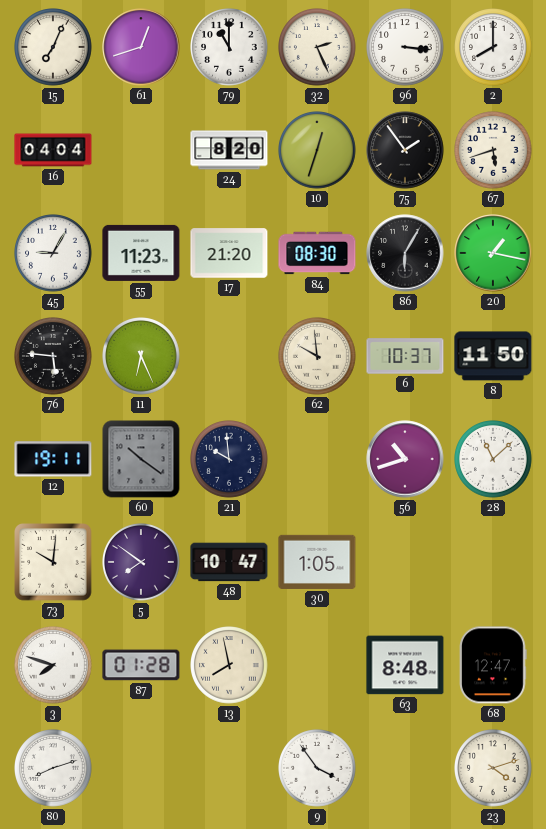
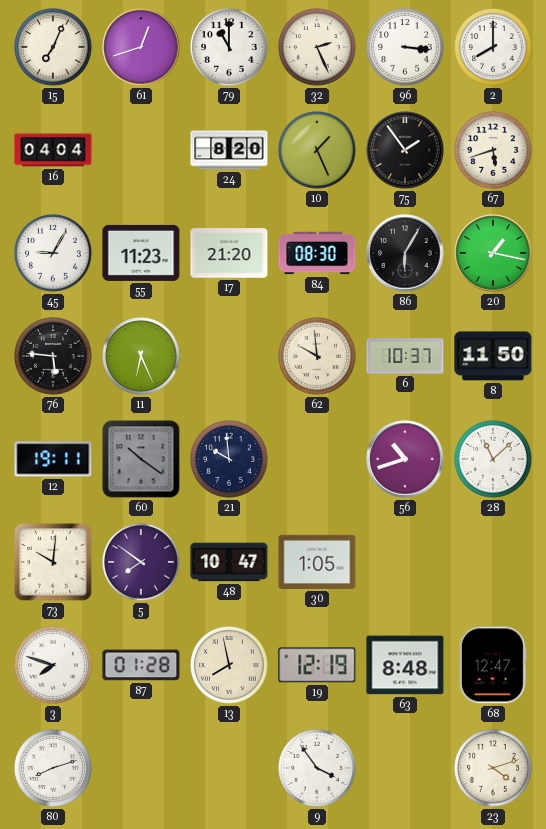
10: 12:33 -> 1:26
19: none -> 12:19
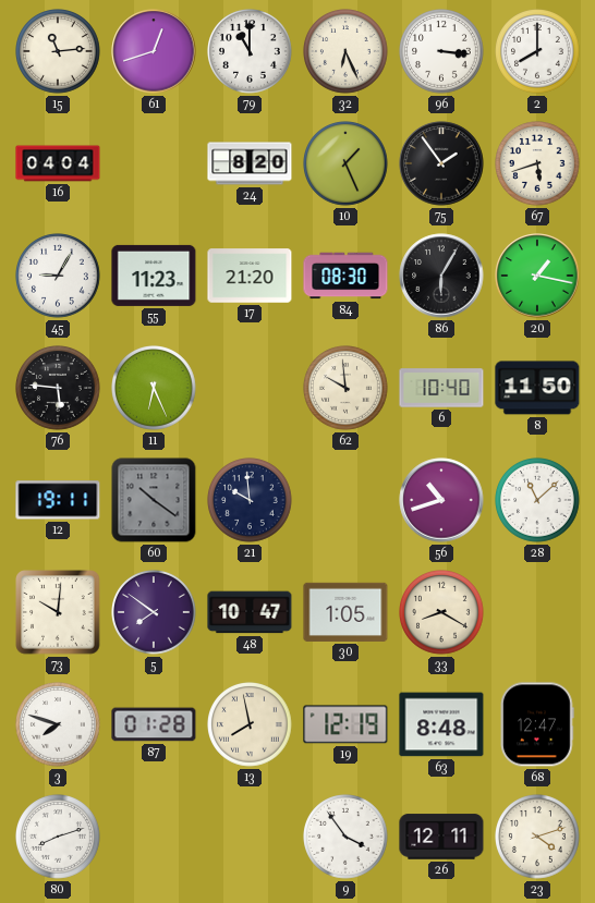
15: 7:04 -> 11:14
32: 2:26 -> 6:26
6: 10:37 -> 10:40
33: none -> 8:20
26: none -> 12:11
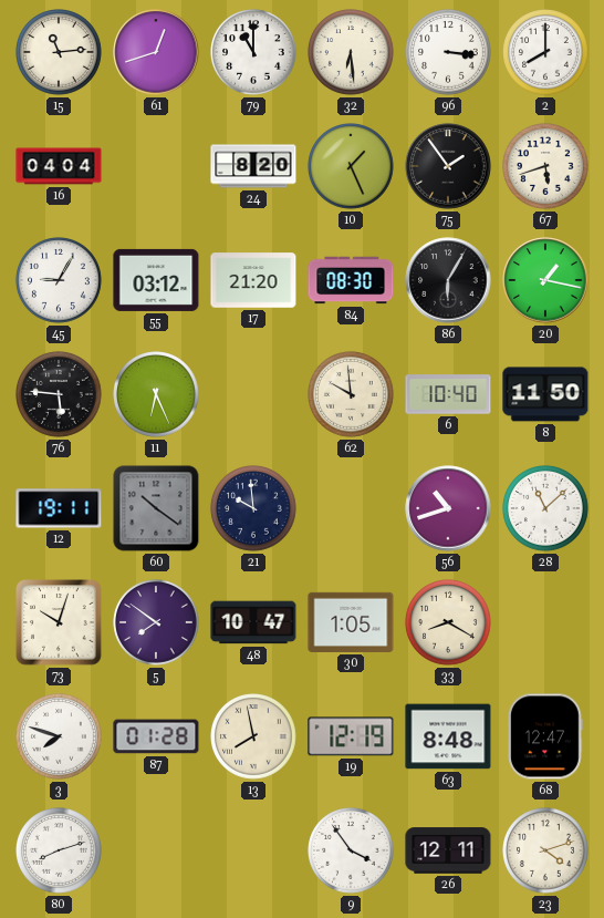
32: 6:26 -> 6:29
55: 11:23 -> 03:12
73: 10:01 -> 10:03
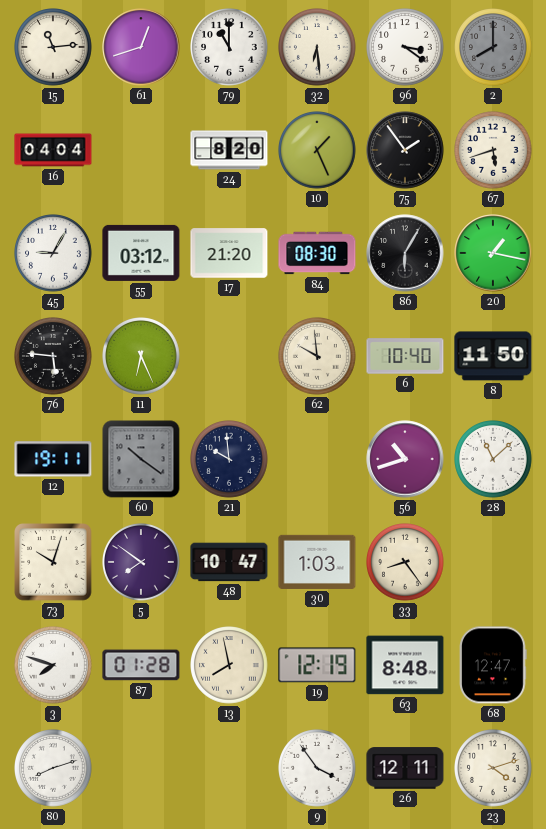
96: 3:16 -> 3:21
2 dial: white -> grey
30: 1:05 -> 1:03
33: 8:20 -> 8:24
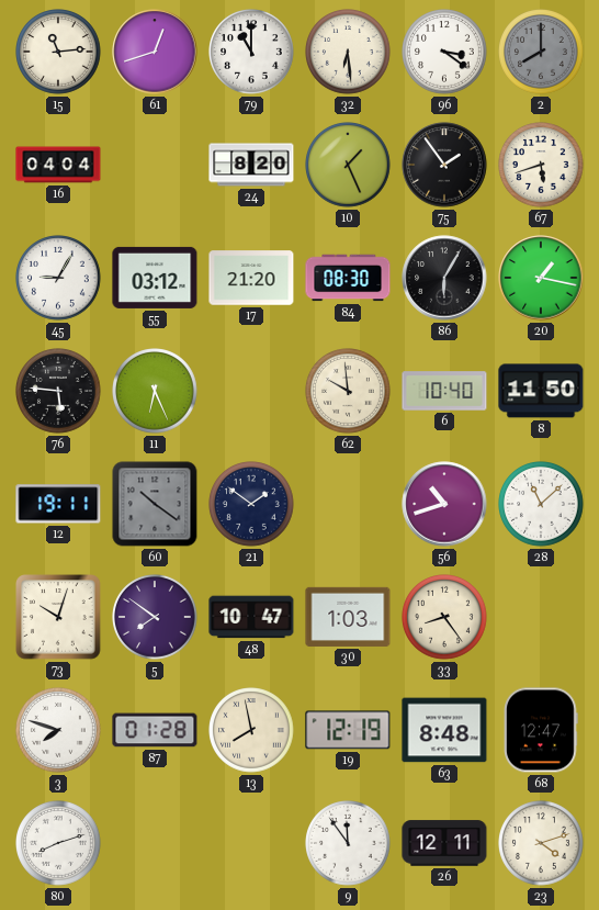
21: 9:59 -> 1:51
9: 3:54 -> 11:54
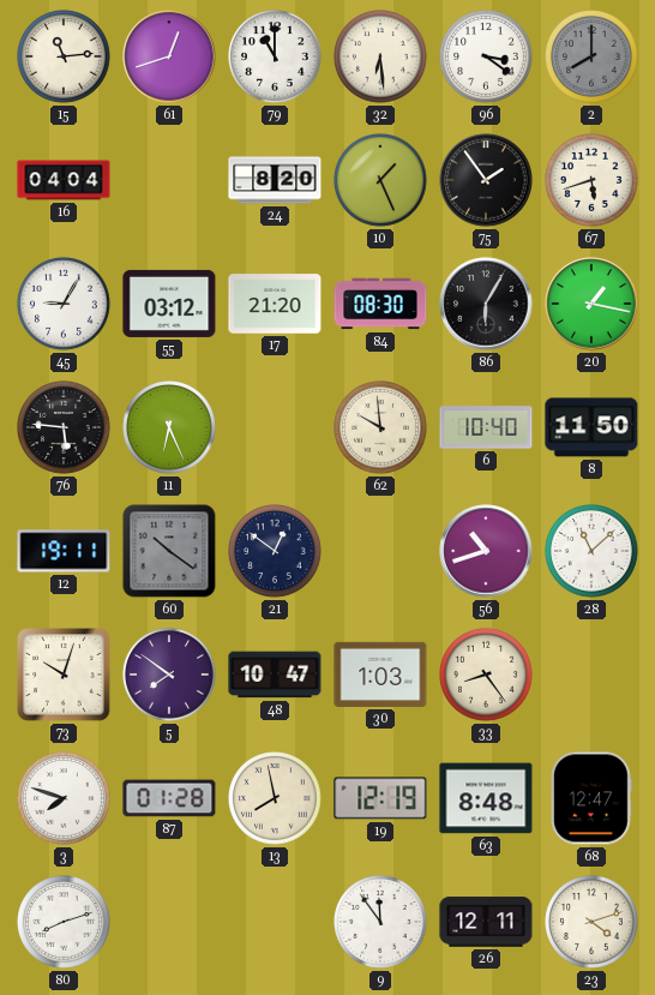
21: 1:51 -> 12:51
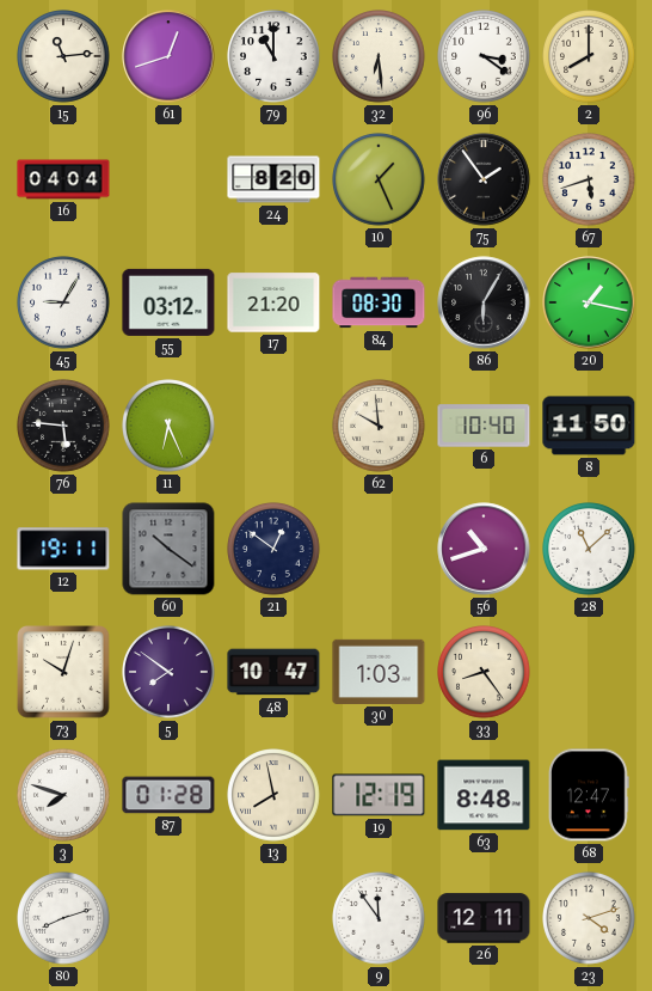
2 dial: grey -> cream
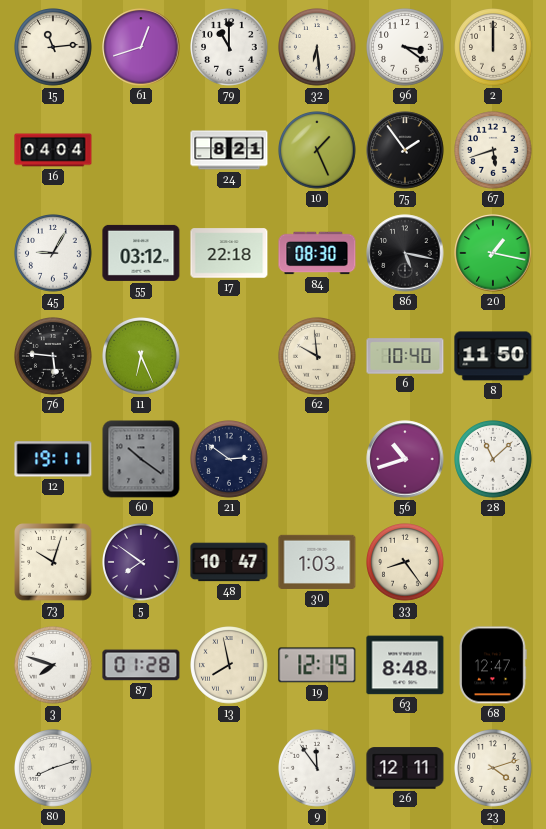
2: 8:00 -> 12:00
24: 8:20 -> 8:21
17: 21:20 -> 22:18
86: 6:05 -> 5:17
21: 12:51 -> 2:51
